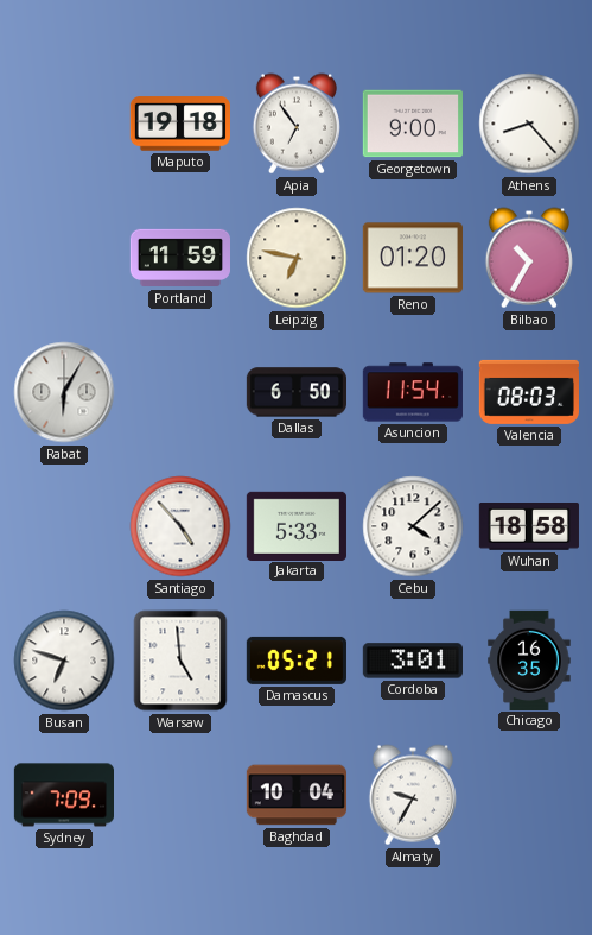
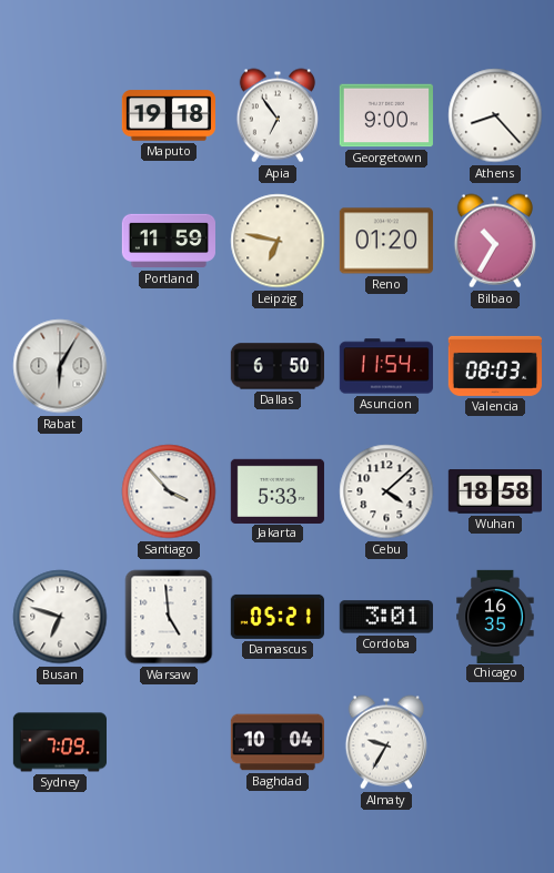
Santiago: 4:53 -> 3:53
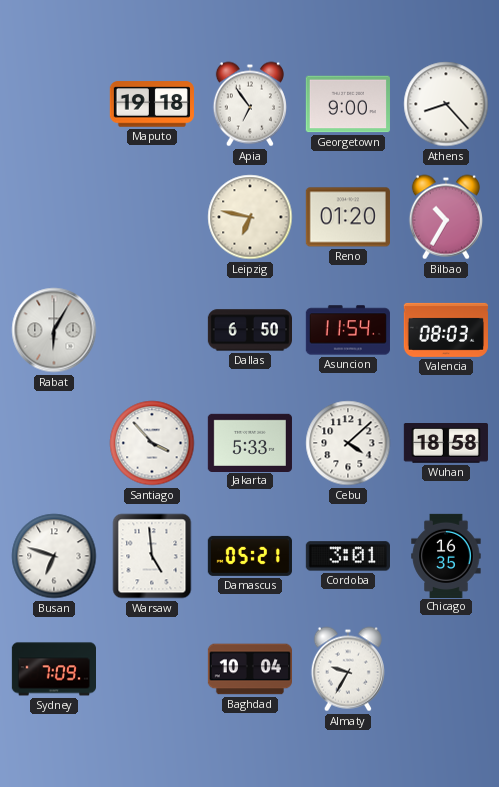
Portland: 11:59 -> none
